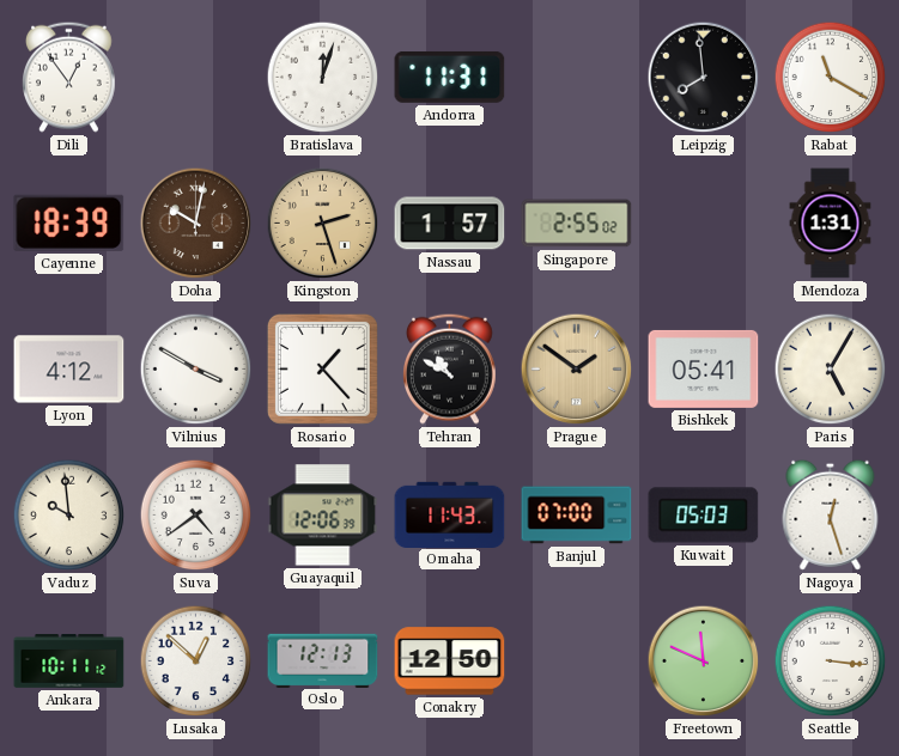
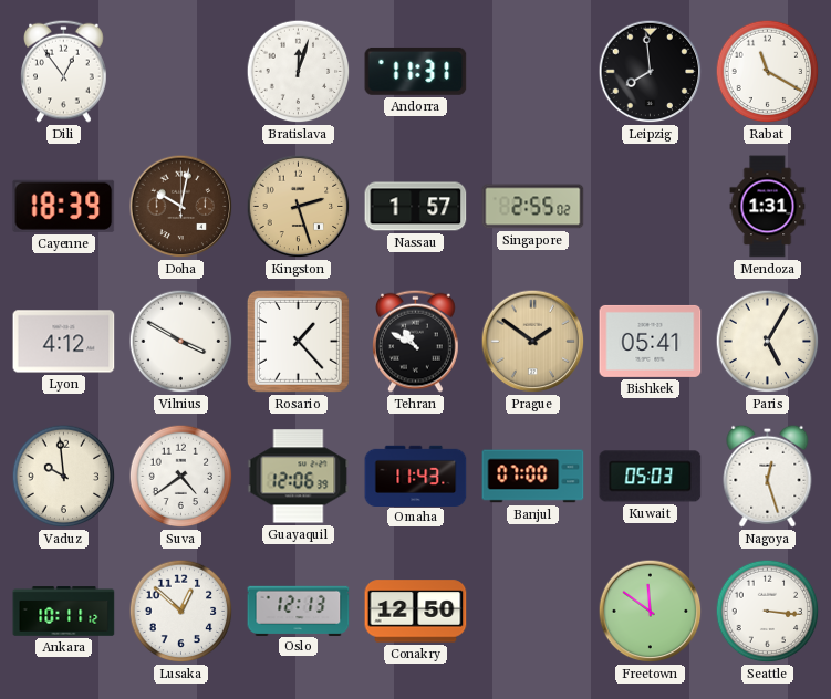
Freetown: 11:49 -> 11:51
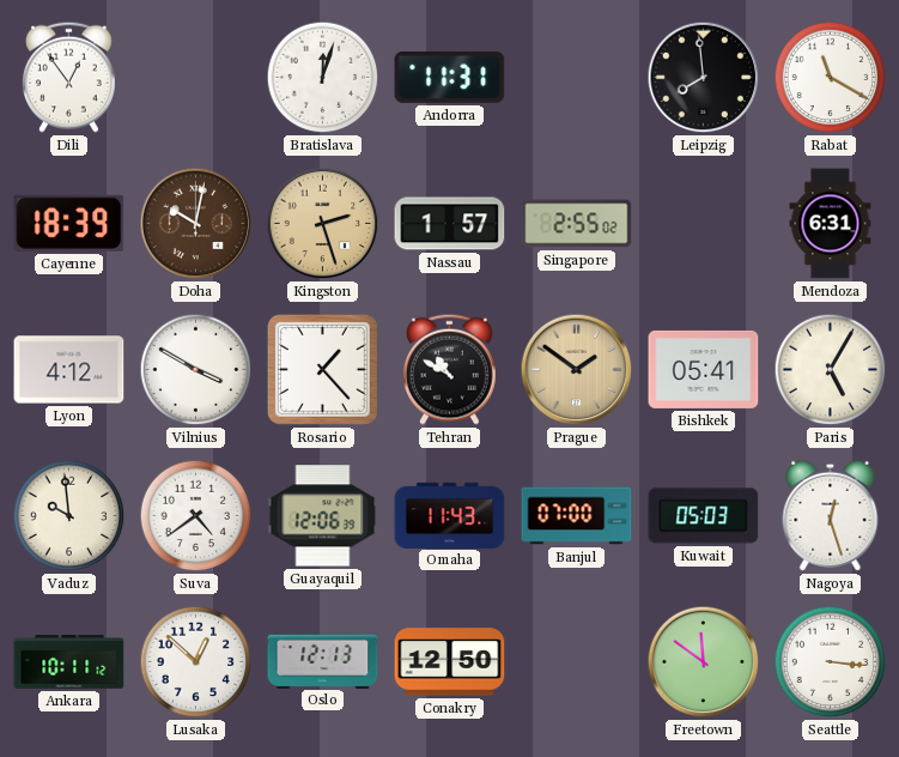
Mendoza: 1:31 -> 6:31
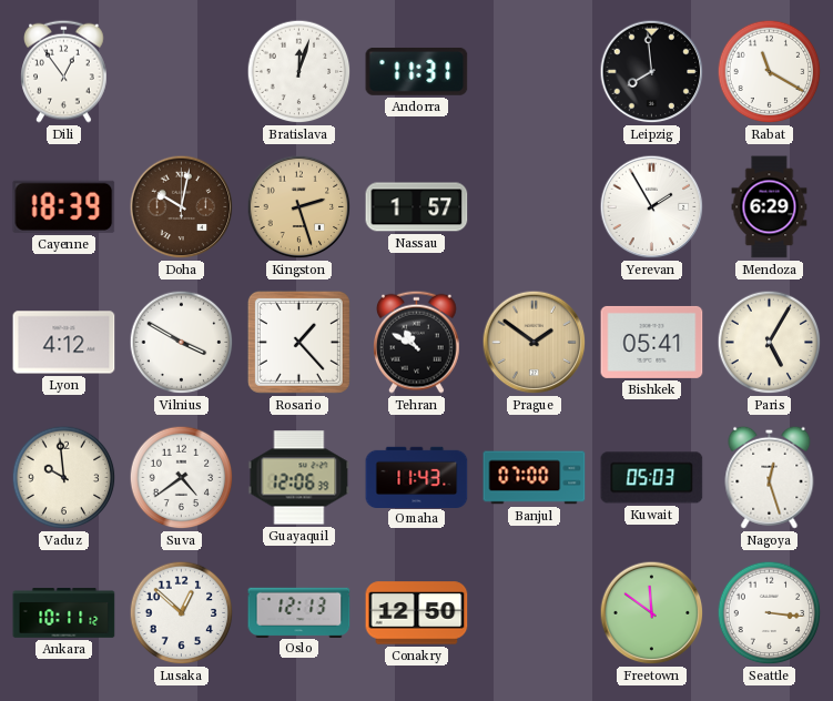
Singapore: 2:55 -> none
Yerevan: none -> 1:55
Mendoza: 6:31 -> 6:29
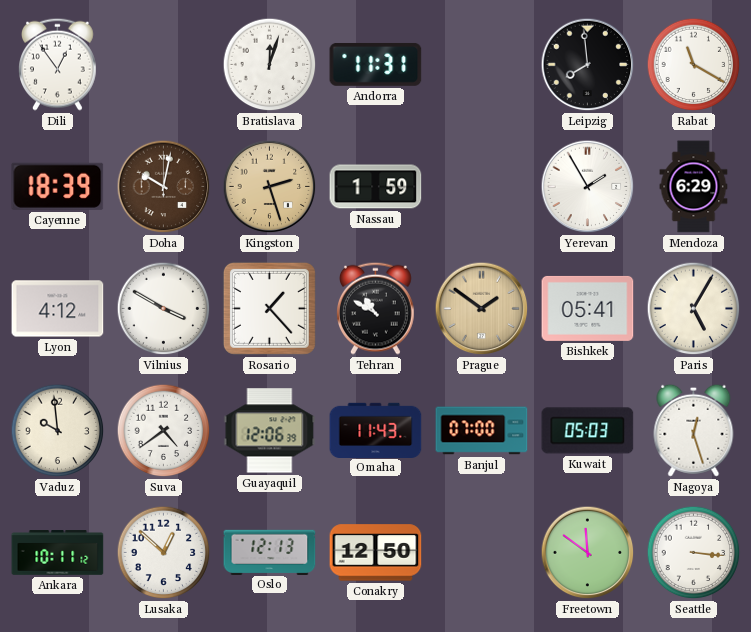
Nassau: 1:57 -> 1:59
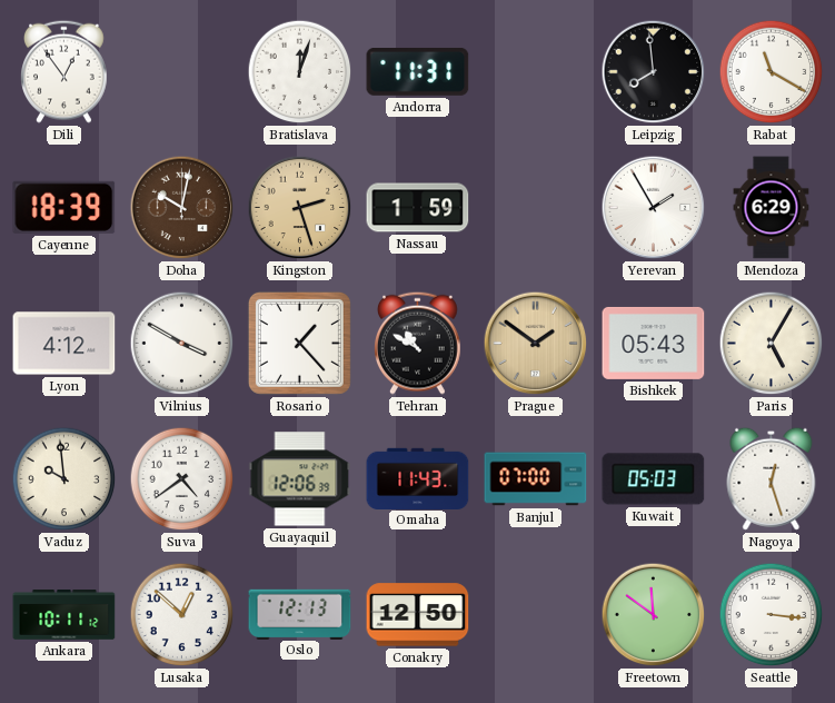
Bishkek: 05:41 -> 05:43
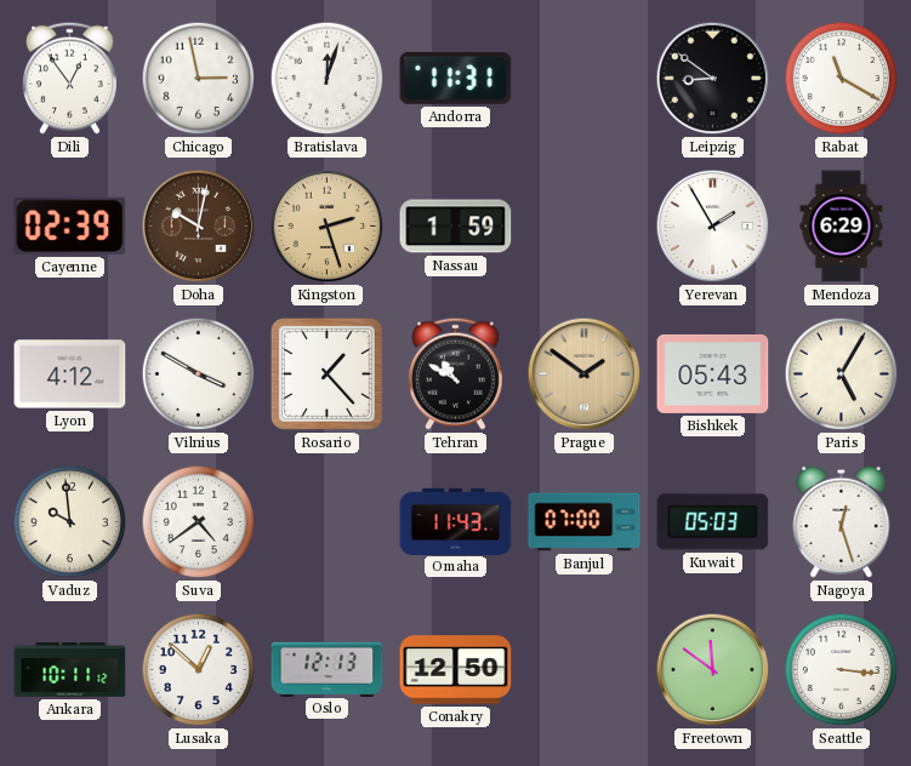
Chicago: none -> 2:58
Leipzig: 7:59 -> 8:51
Cayenne: 18:39 -> 02:39
Guayaquil: 12:06 -> none
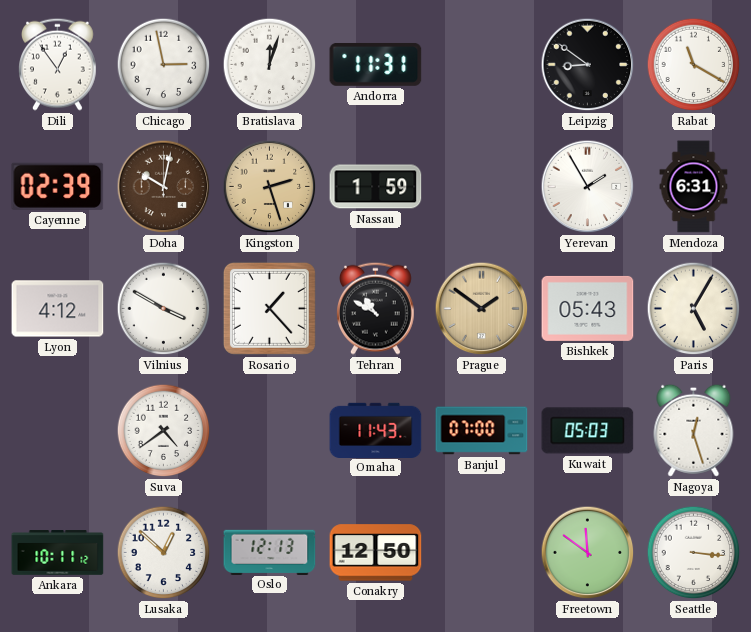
Mendoza: 6:29 -> 6:31
Vaduz: 9:59 -> none
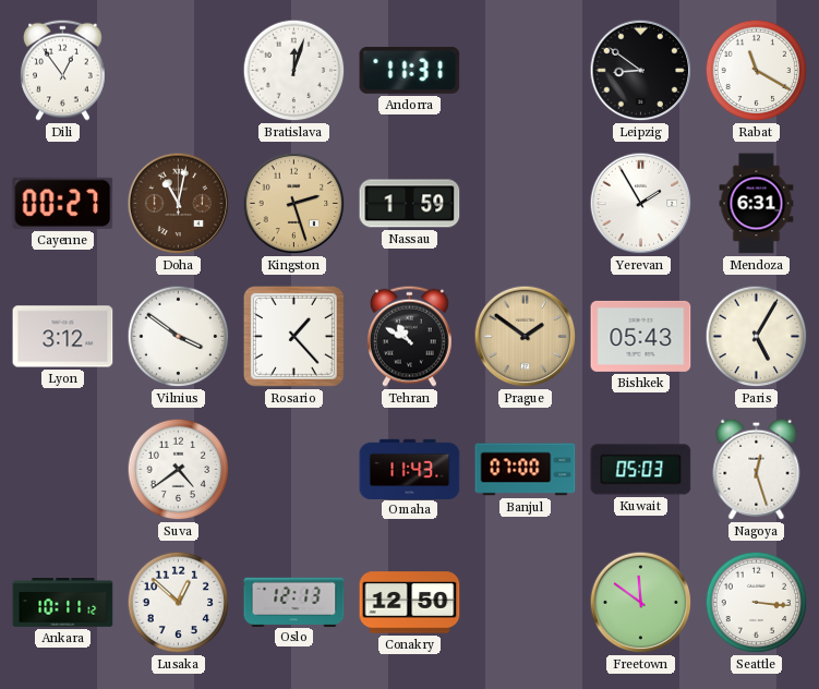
Chicago: 2:58 -> none
Cayenne: 02:39 -> 00:27
Doha: 10:02 -> 11:02
Lyon: 4:12 -> 3:12
Vilnius: 3:50 -> 3:51
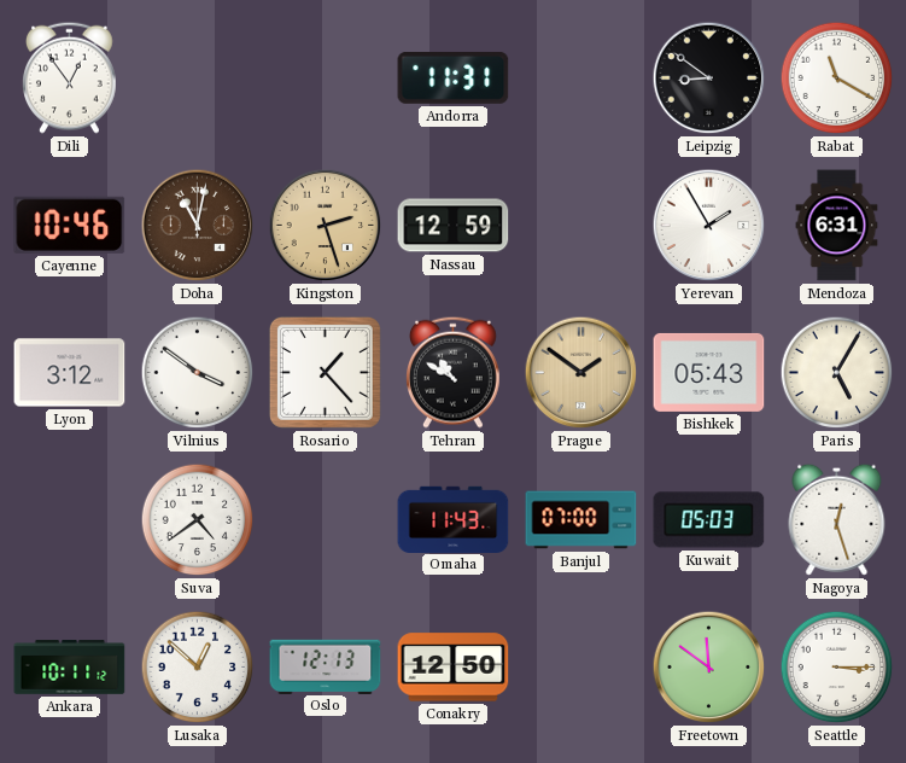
Bratislava: 12:03 -> none
Cayenne: 00:27 -> 10:46
Nassau: 1:59 -> 12:59
Seattle: 3:16 -> 3:15
